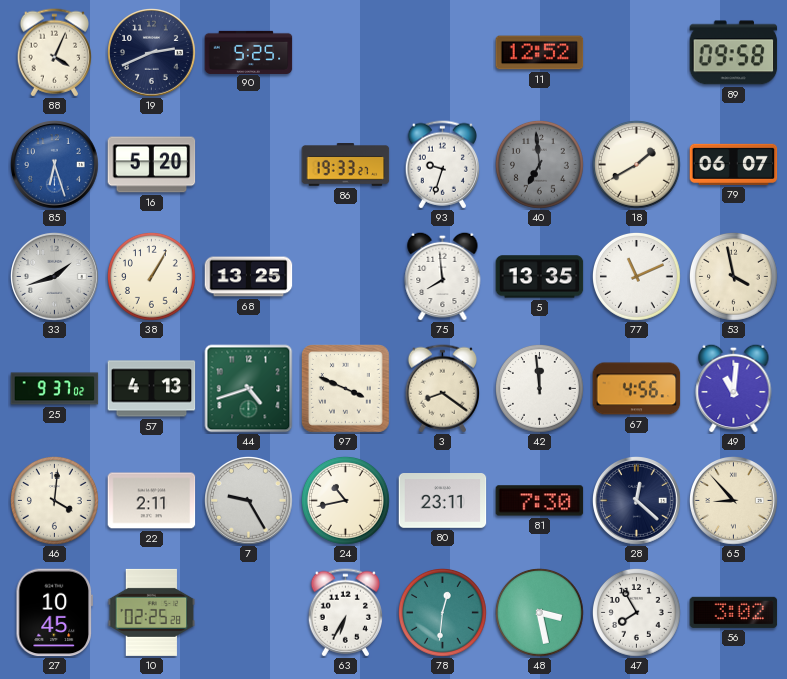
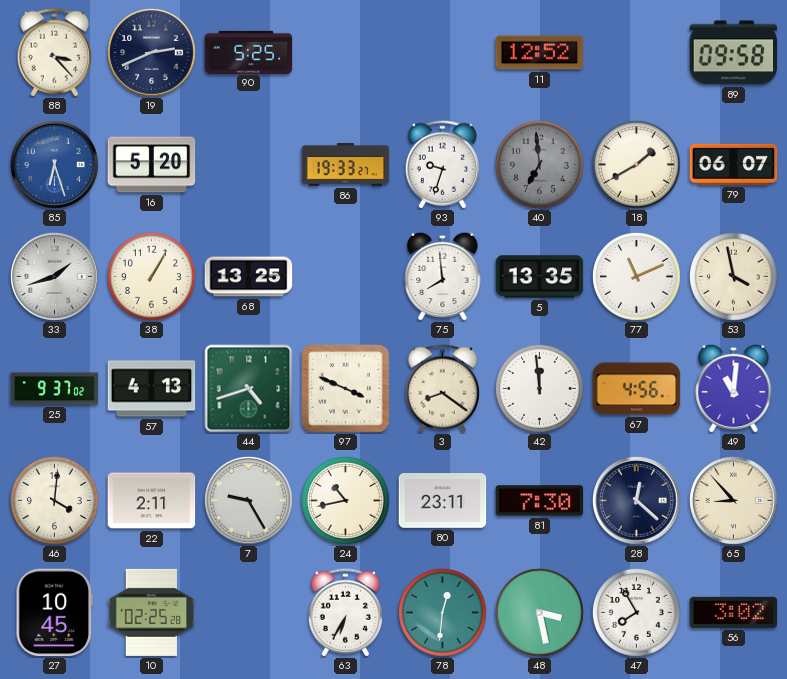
88: 4:04 -> 3:23
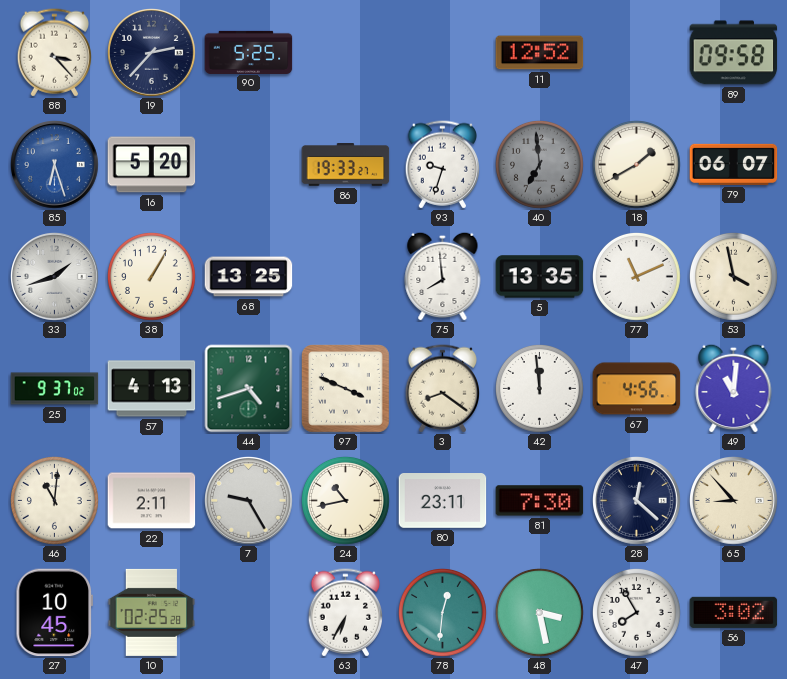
19: 2:41 -> 2:37
46: 4:01 -> 11:01
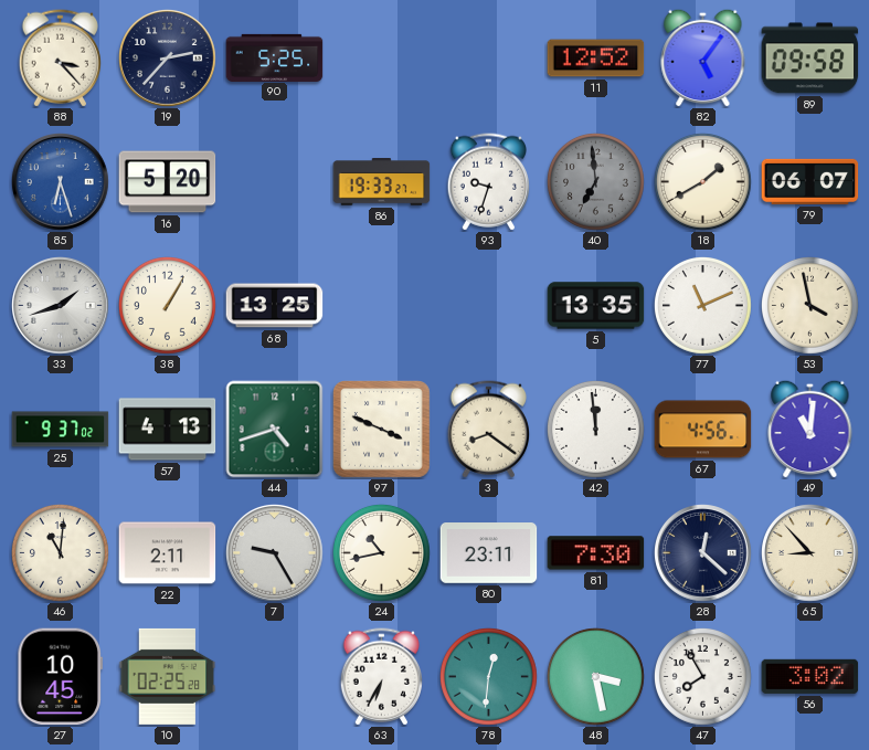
82: none -> 5:06
75: 7:59 -> none
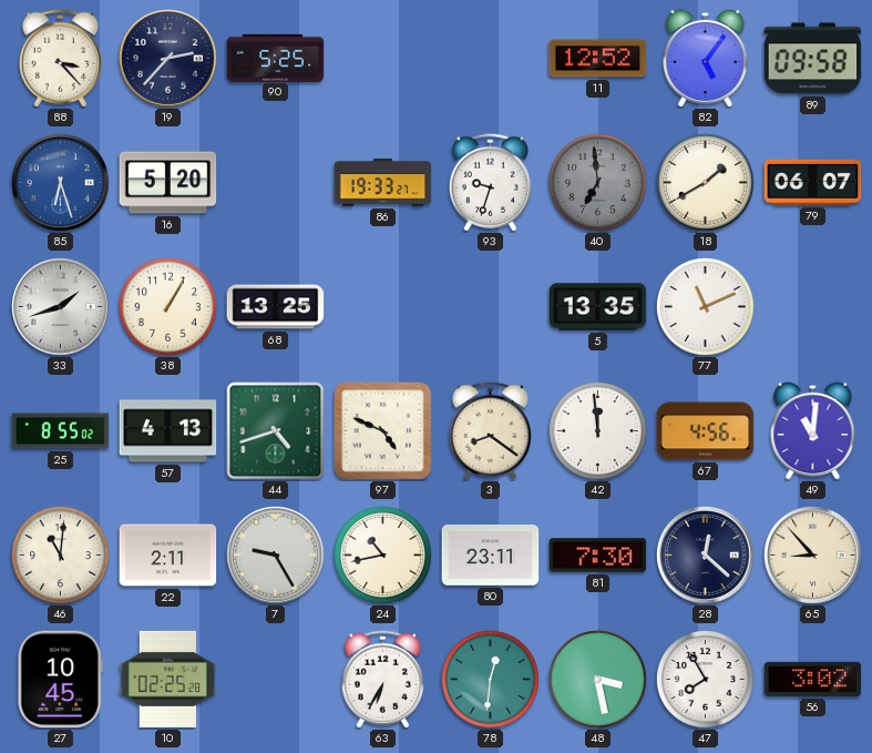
53: 3:58 -> none
25: 9:37 -> 8:55
97: 3:49 -> 4:49
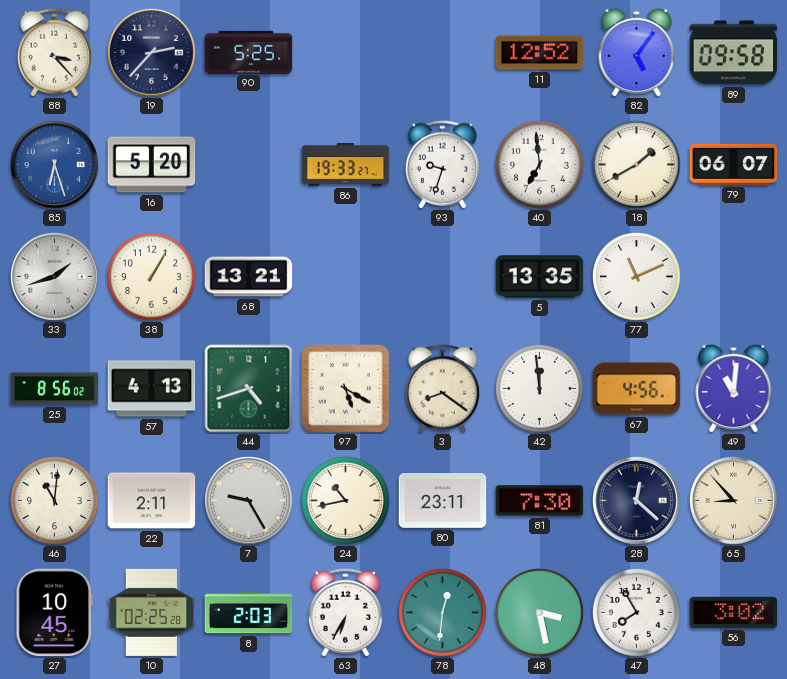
40 dial: grey -> white
68: 13:25 -> 13:21
25: 8:55 -> 8:56
97: 4:49 -> 5:20
8: none -> 2:03
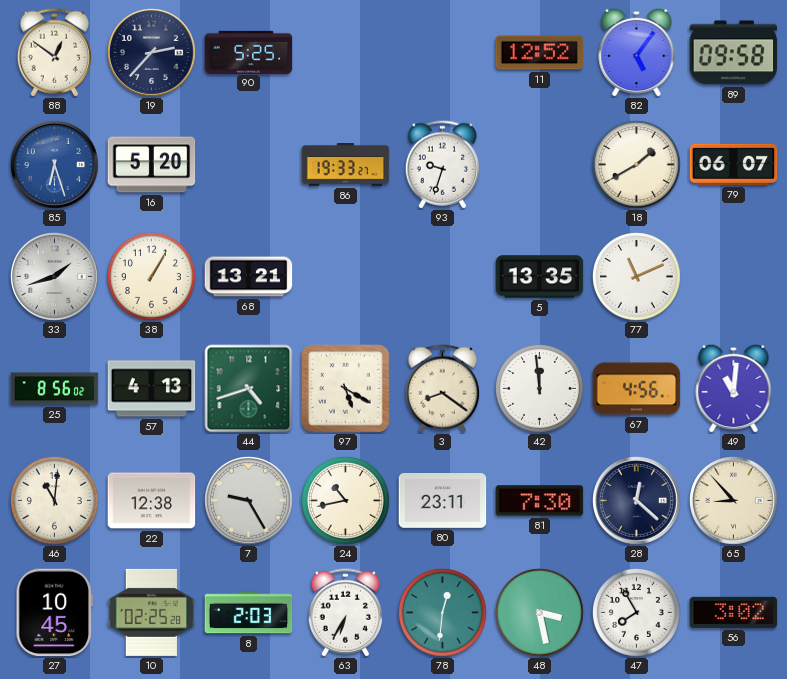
88: 3:23 -> 12:51
40: 6:59 -> none
22: 2:11 -> 12:38
